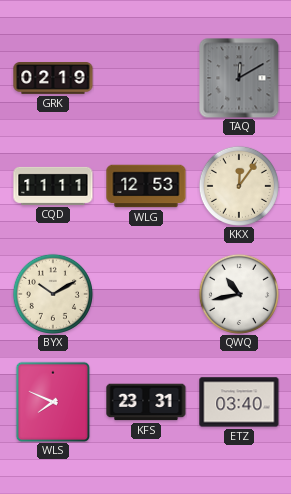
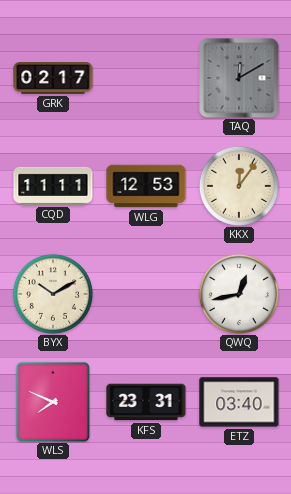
GRK: 02:19 -> 02:17
QWQ: 10:43 -> 12:43
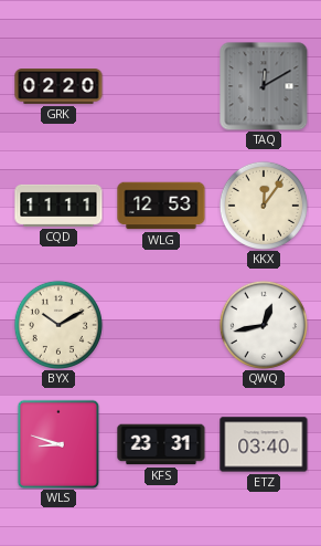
GRK: 02:17 -> 02:20
WLS: 7:49 -> 8:48
